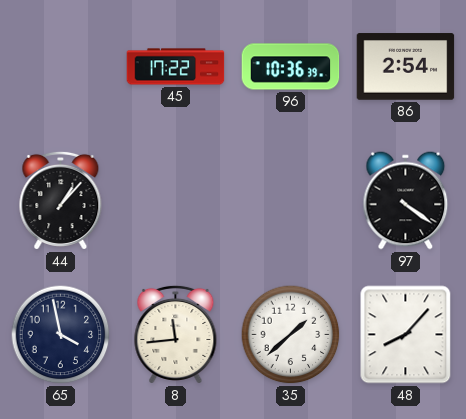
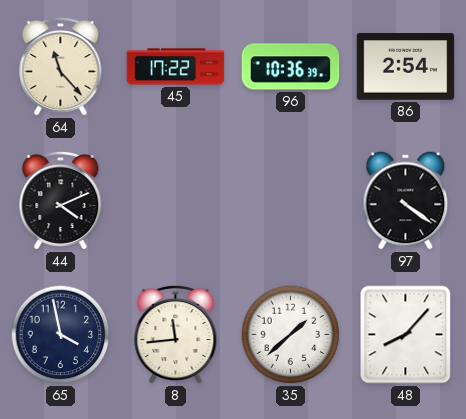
64: none -> 11:23
44: 1:07 -> 4:11
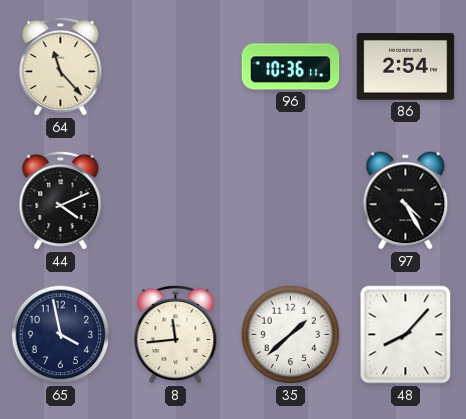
45: 17:22 -> none
96: 10:36:39 -> 10:36:11
97: 4:21 -> 4:25
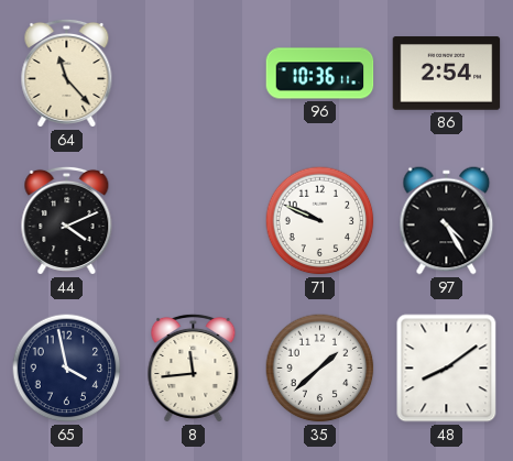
71: none -> 9:49
48: 8:07 -> 8:09
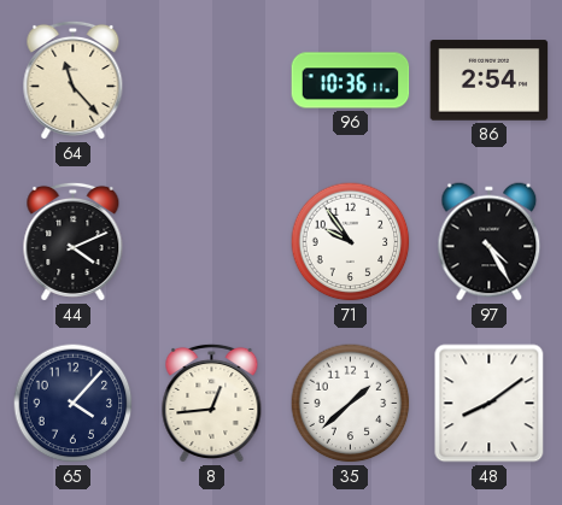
71: 9:49 -> 9:54
65: 3:58 -> 4:07
8: 11:44 -> 12:44
